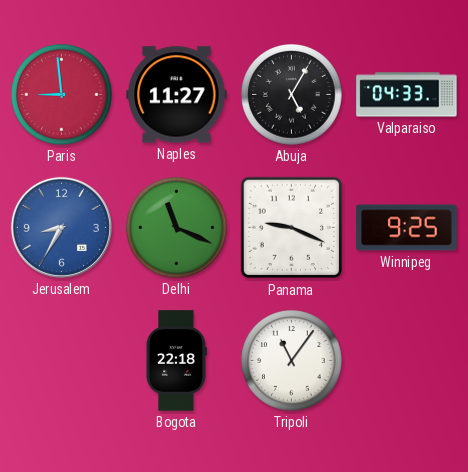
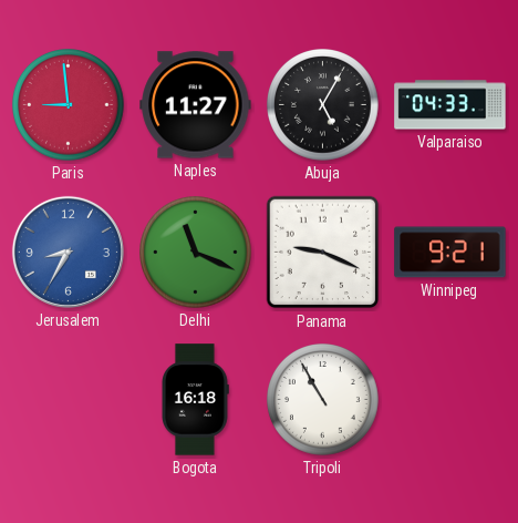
Winnipeg: 9:25 -> 9:21
Bogota: 22:18 -> 16:18
Tripoli: 11:06 -> 10:55
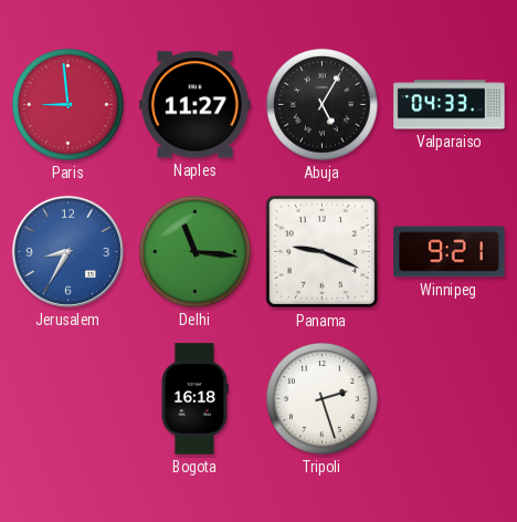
Delhi: 11:19 -> 11:16
Tripoli: 10:55 -> 2:27
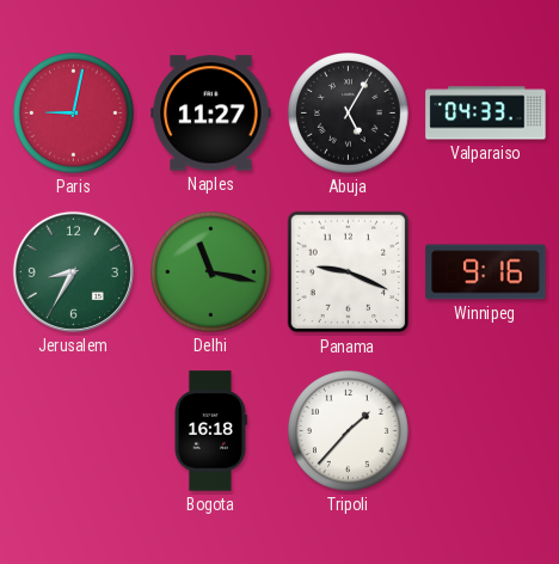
Paris: 8:59 -> 9:02
Jerusalem dial: blue -> green
Delhi: 11:16 -> 11:17
Winnipeg: 9:21 -> 9:16
Tripoli: 2:27 -> 1:37
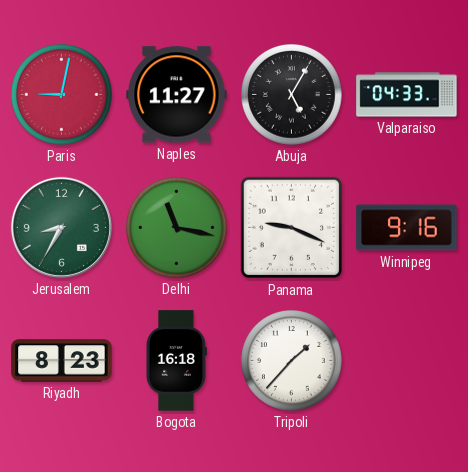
Riyadh: none -> 8:23
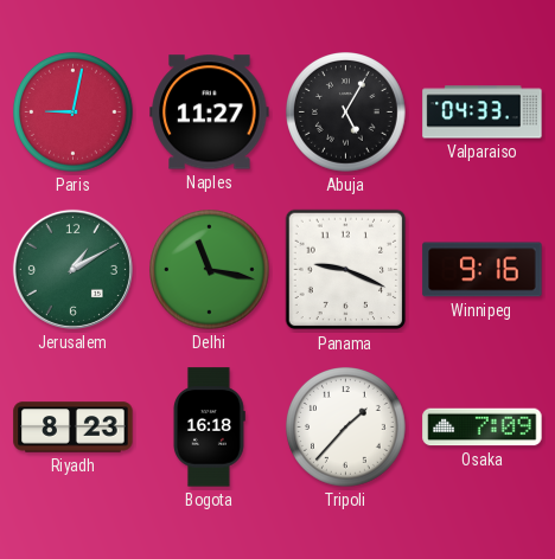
Jerusalem: 8:35 -> 1:10
Osaka: none -> 7:09
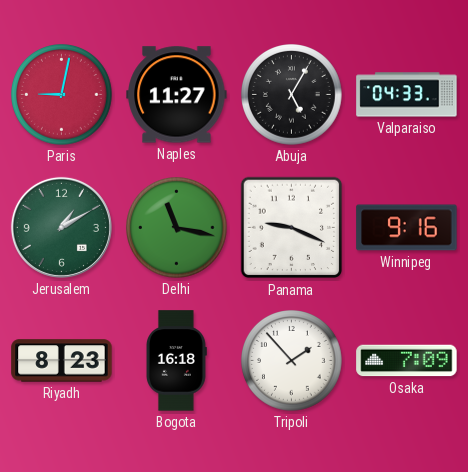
Tripoli: 1:37 -> 1:53
